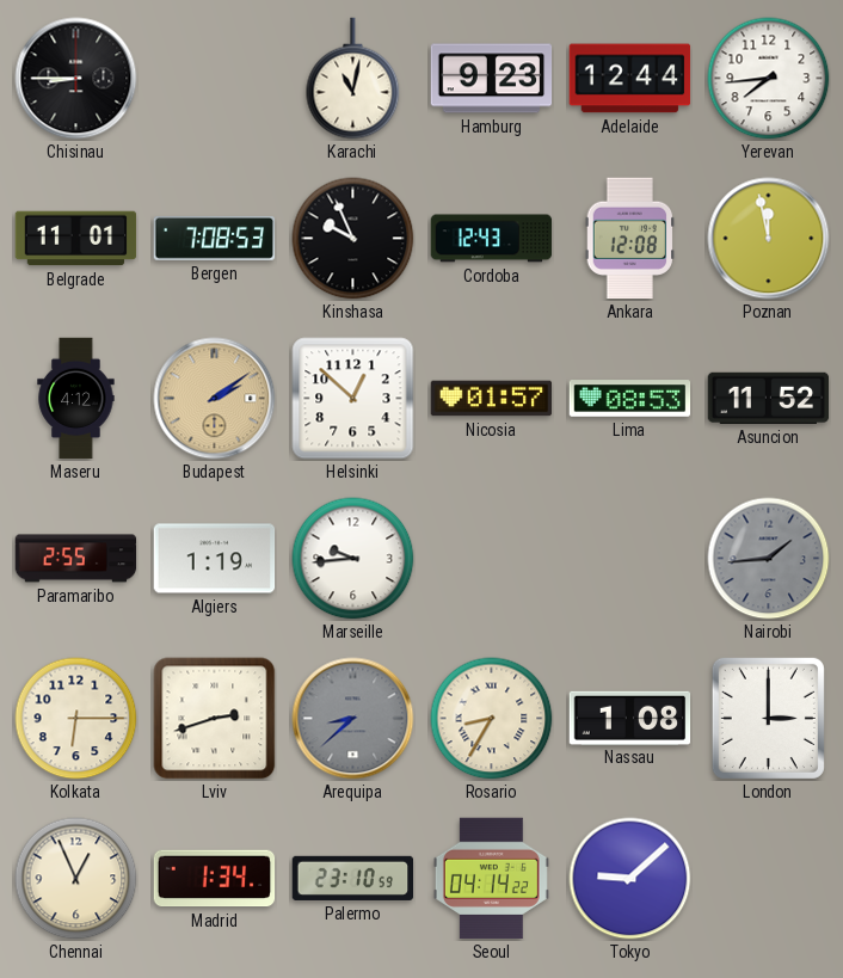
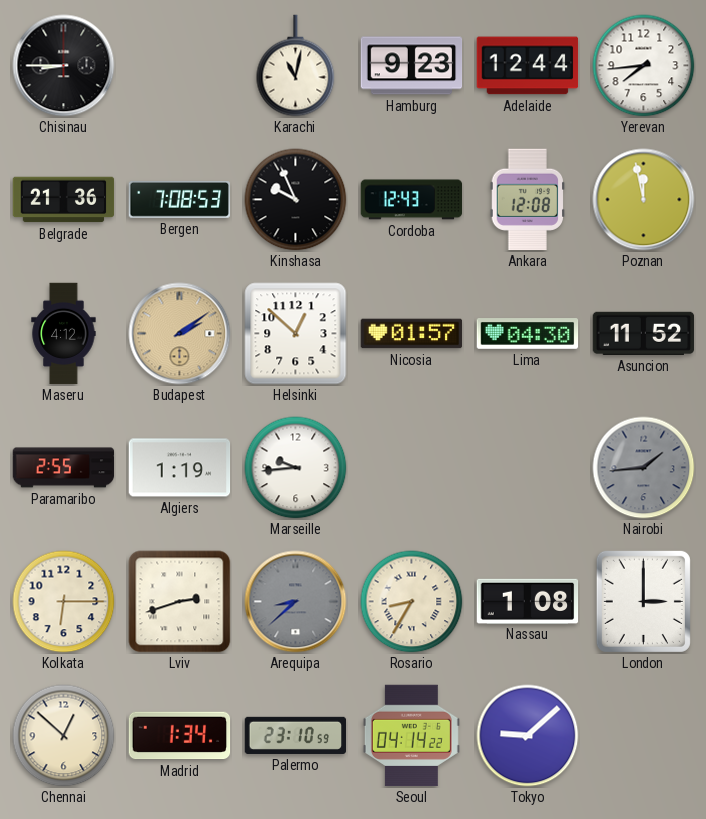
Belgrade: 11:01 -> 21:36
Lima: 08:53 -> 04:30
Chennai: 12:56 -> 12:52
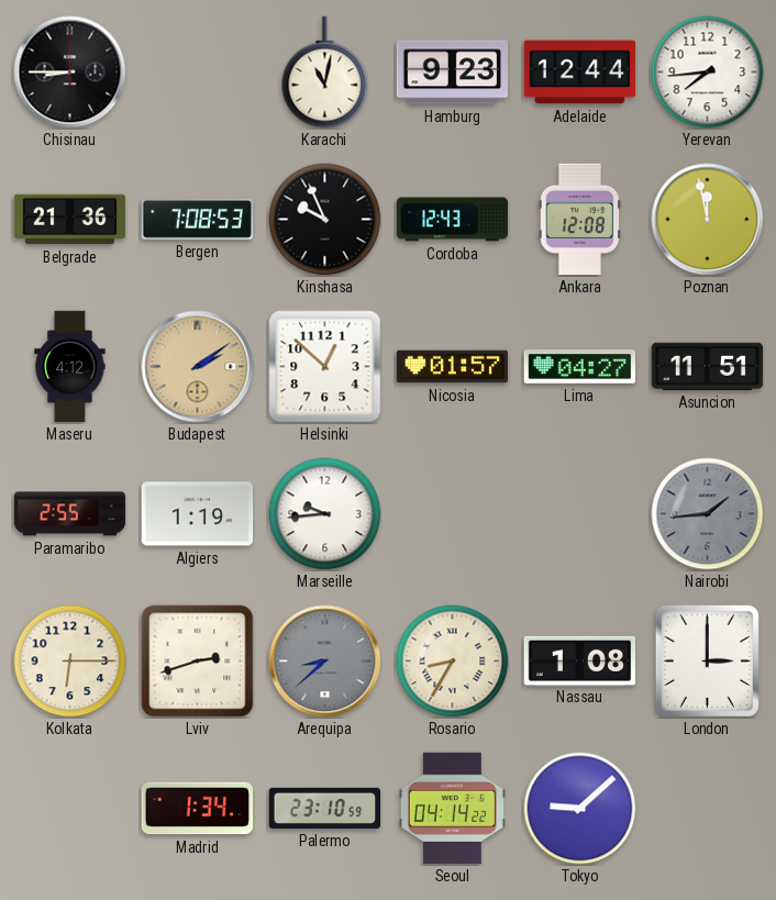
Lima: 04:30 -> 04:27
Asuncion: 11:52 -> 11:51
Chennai: 12:52 -> none
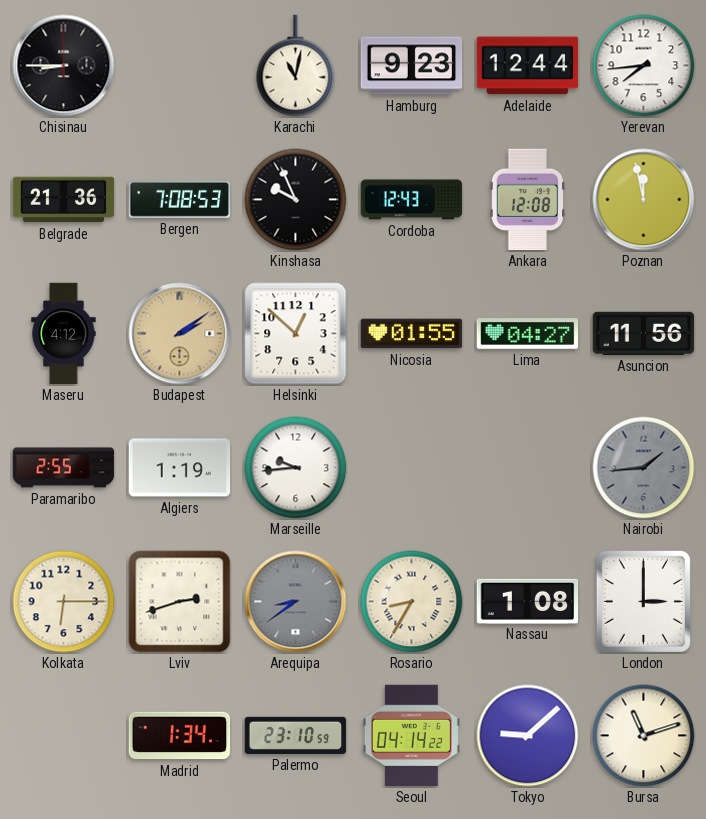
Nicosia: 01:57 -> 01:55
Asuncion: 11:51 -> 11:56
Arequipa: 8:38 -> 8:39
Bursa: none -> 11:12
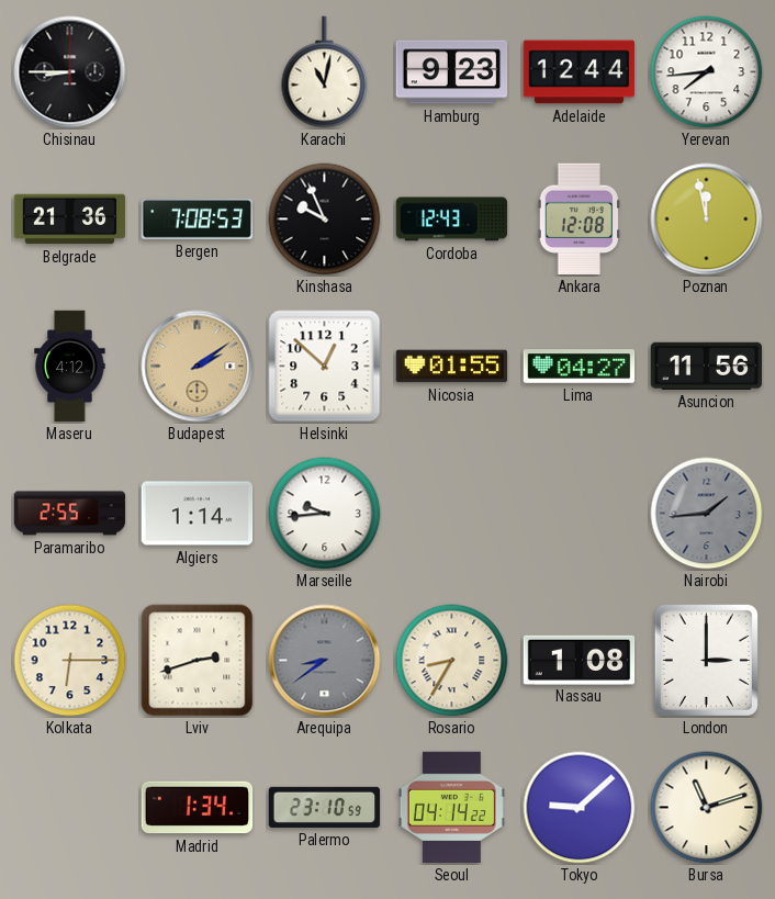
Algiers: 1:19 -> 1:14
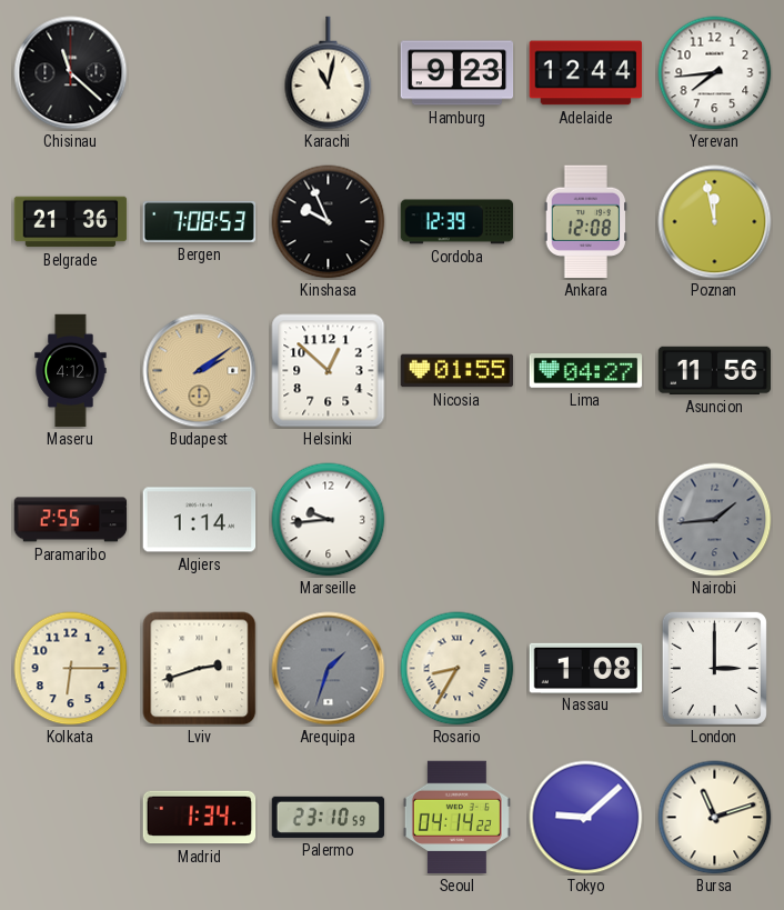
Chisinau: 8:45 -> 11:22
Cordoba: 12:43 -> 12:39
Arequipa: 8:39 -> 1:33
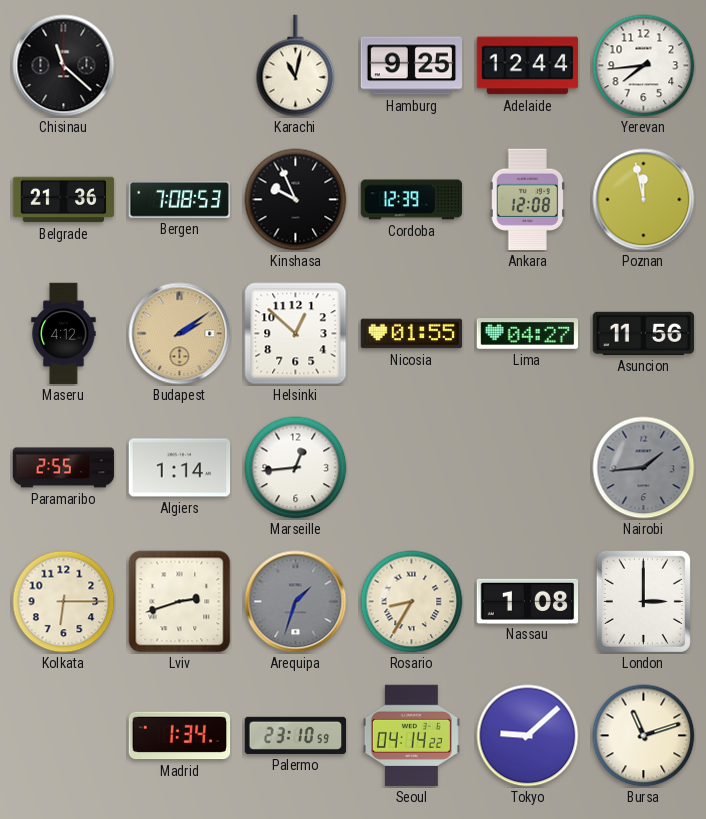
Hamburg: 9:23 -> 9:25
Marseille: 9:44 -> 12:44
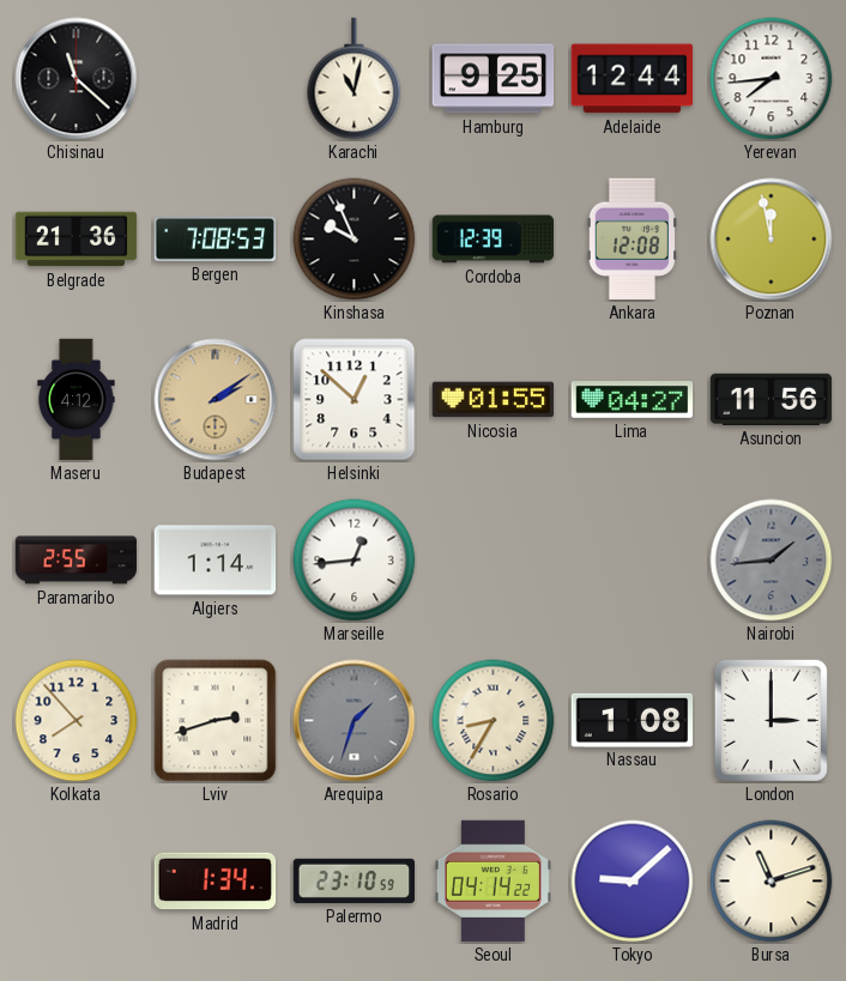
Kolkata: 6:15 -> 7:53
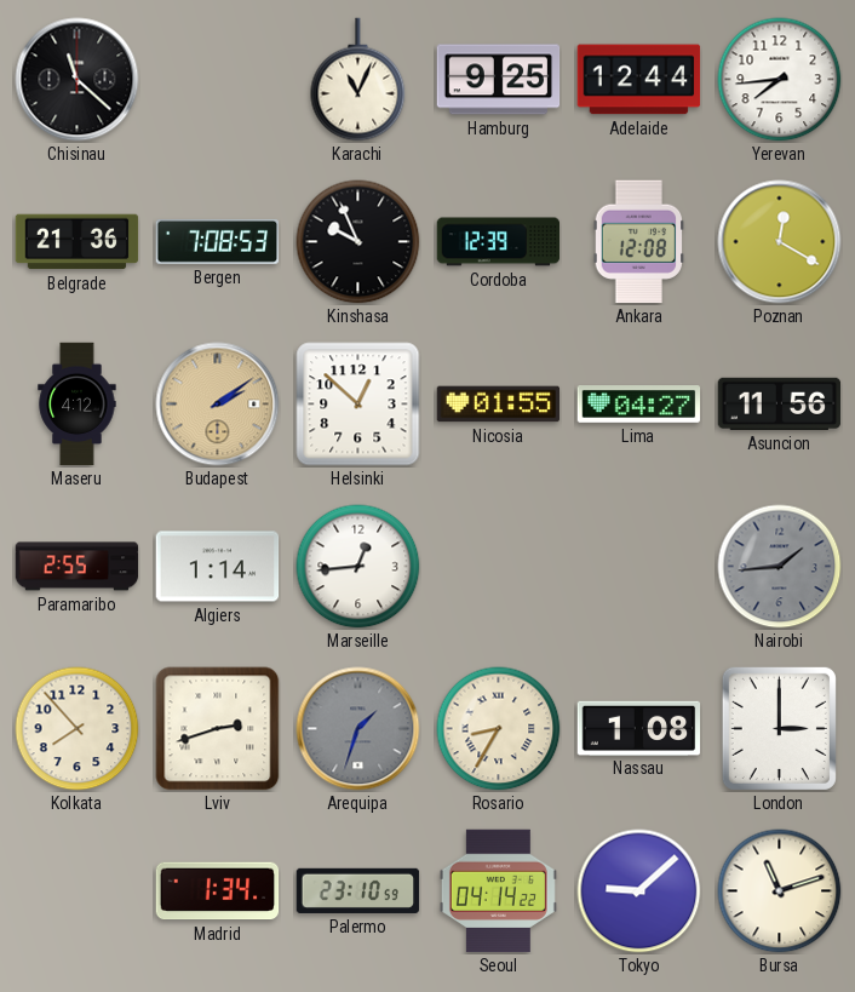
Karachi: 11:02 -> 11:04
Poznan: 11:58 -> 12:20
